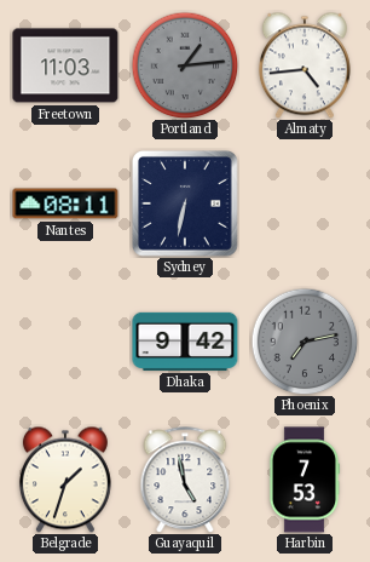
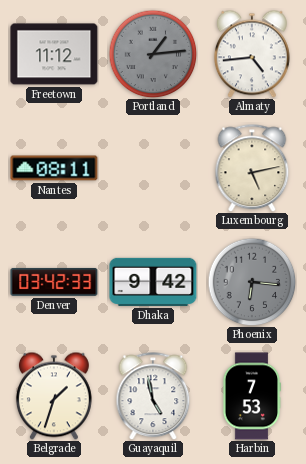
Freetown: 11:03 -> 11:12
Sydney: 6:32 -> none
Luxembourg: none -> 5:13
Denver: none -> 03:42
Phoenix: 7:13 -> 6:16
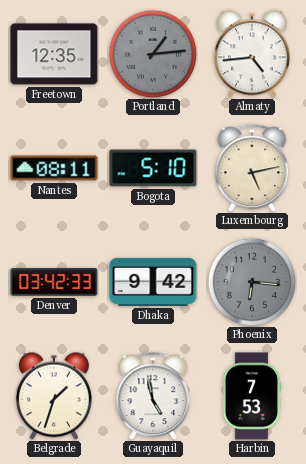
Freetown: 11:12 -> 12:35
Bogota: none -> 5:10
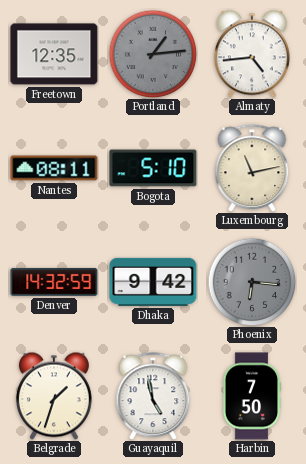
Luxembourg: 5:13 -> 11:13
Denver: 03:42 -> 14:32
Harbin: 7:53 -> 7:50
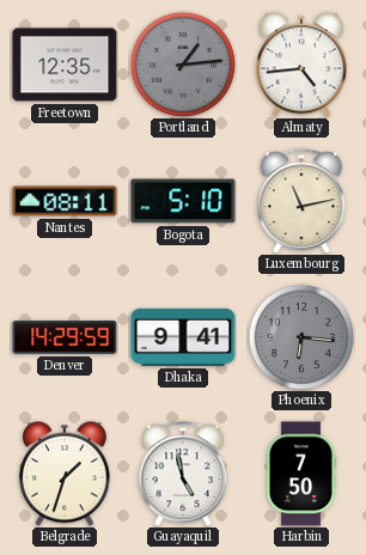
Denver: 14:32 -> 14:29
Dhaka: 9:42 -> 9:41
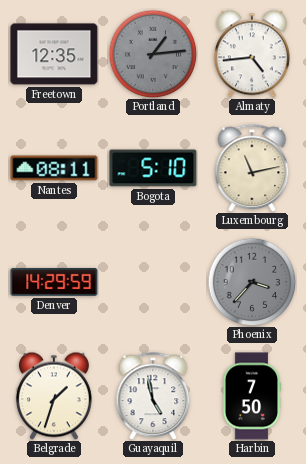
Dhaka: 9:41 -> none
Phoenix: 6:16 -> 3:37
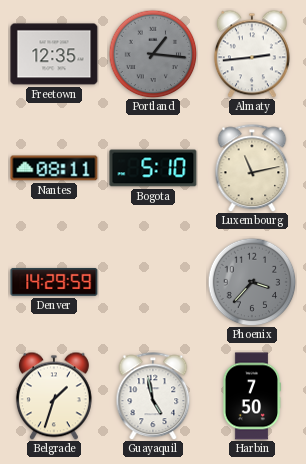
Portland: 1:14 -> 1:16
Almaty: 4:44 -> 2:44
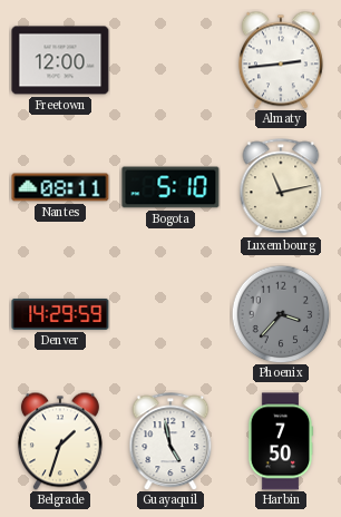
Freetown: 12:35 -> 12:00
Portland: 1:16 -> none
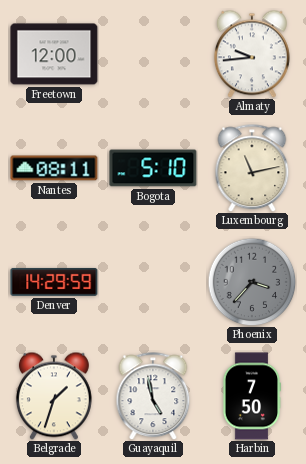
Almaty: 2:44 -> 9:44
